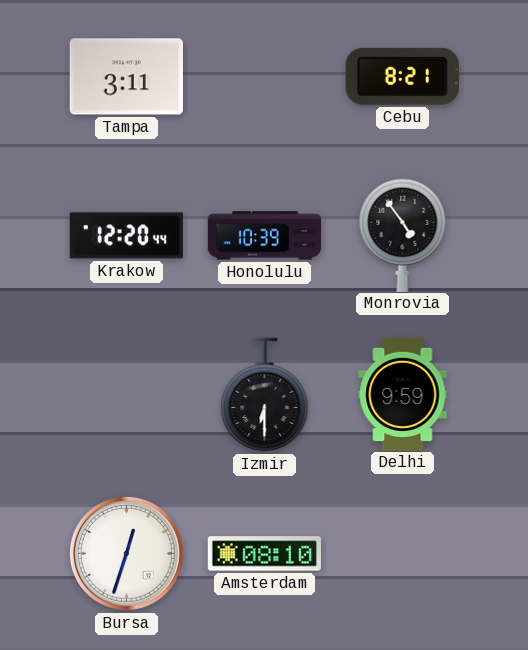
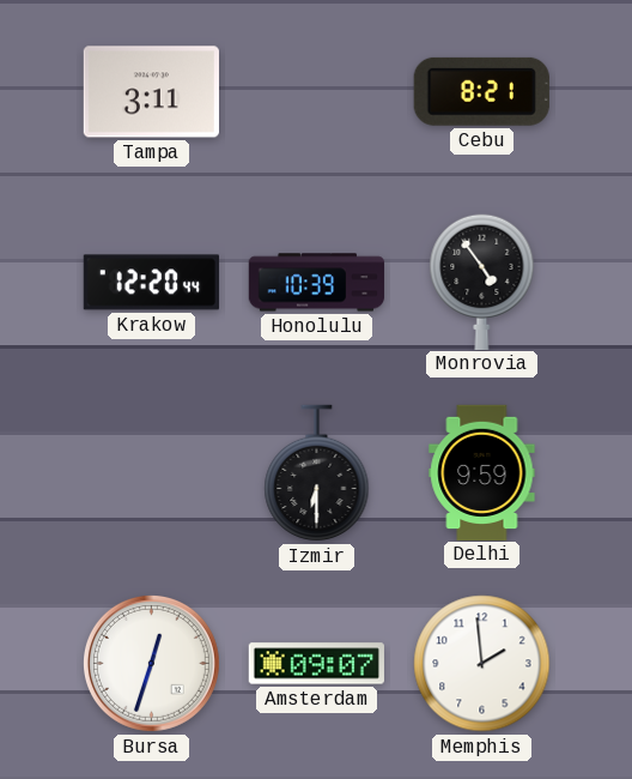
Amsterdam: 08:10 -> 09:07
Memphis: none -> 1:59
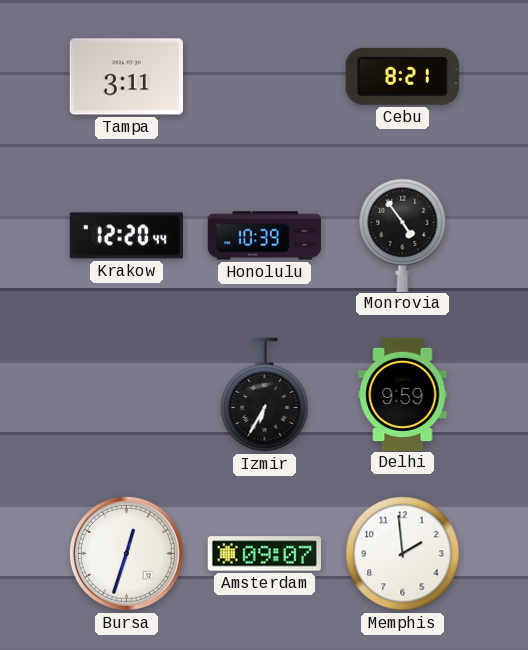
Izmir: 6:30 -> 6:35
